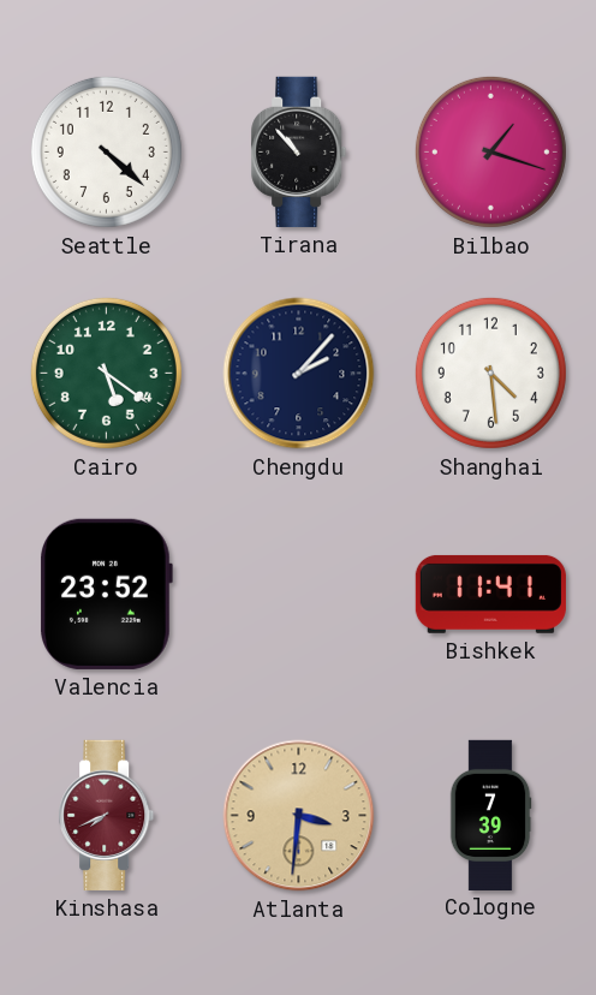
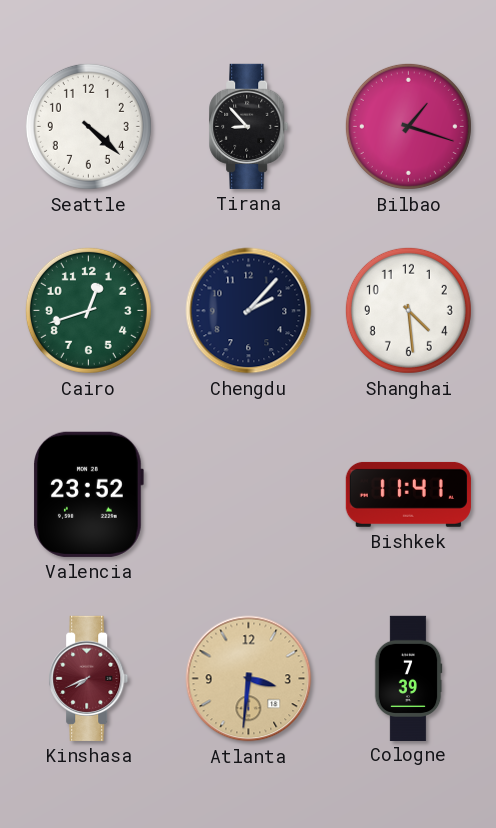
Tirana: 10:53 -> 8:53
Cairo: 5:21 -> 12:42
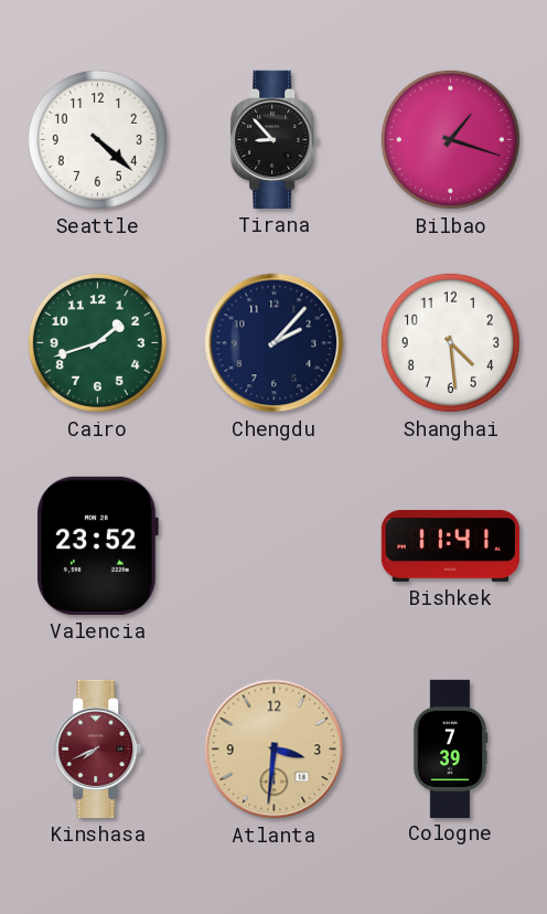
Cairo: 12:42 -> 1:42
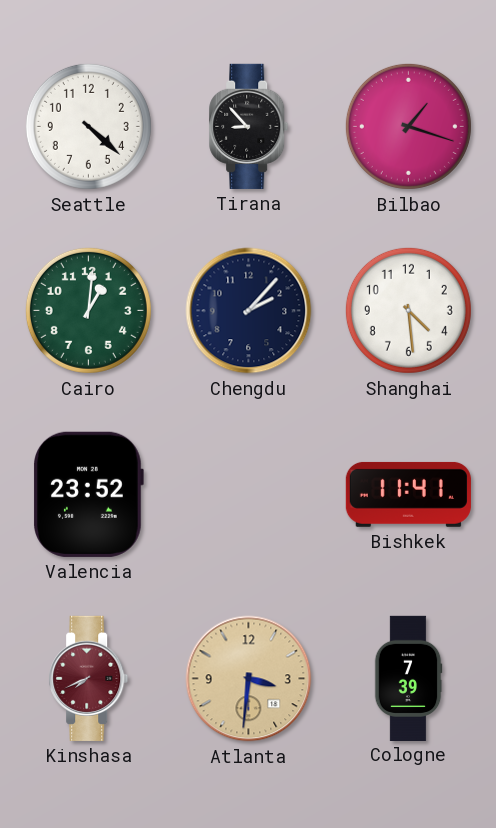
Cairo: 1:42 -> 1:01
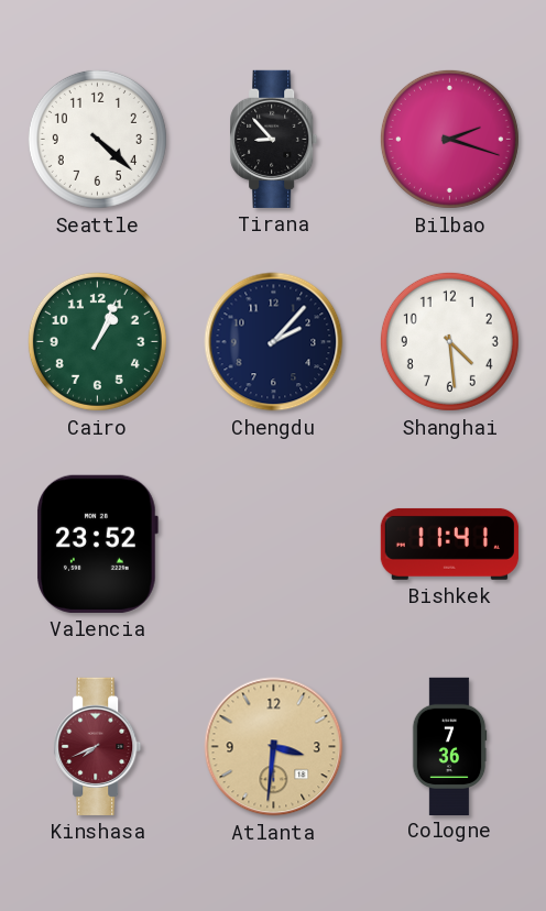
Bilbao: 1:18 -> 2:18
Cairo: 1:01 -> 1:04
Cologne: 7:39 -> 7:36
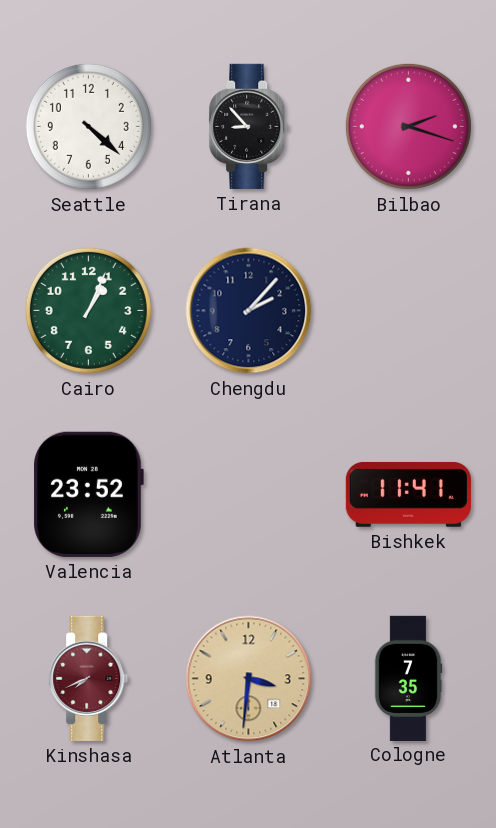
Shanghai: 4:29 -> none
Cologne: 7:36 -> 7:35
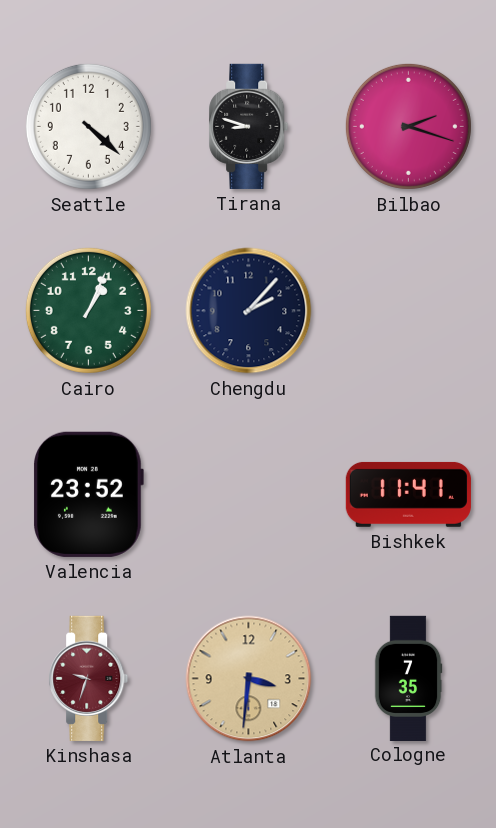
Tirana: 8:53 -> 8:48
Kinshasa: 7:41 -> 9:33
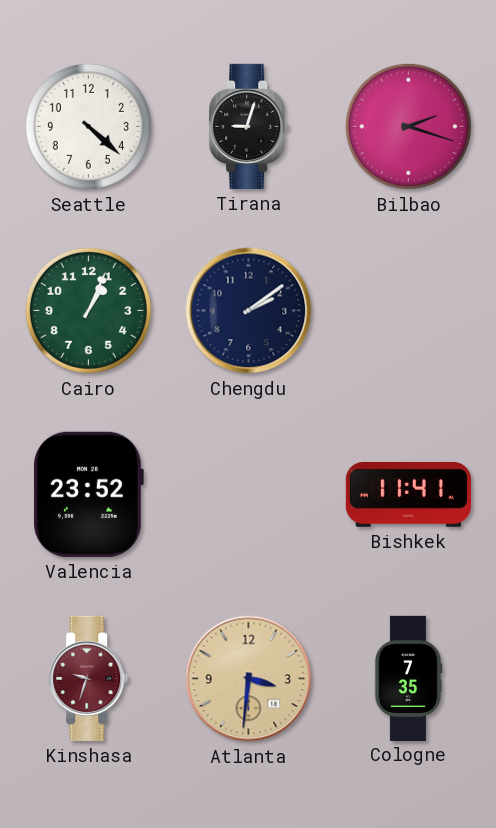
Tirana: 8:48 -> 9:03
Chengdu: 2:07 -> 2:09
